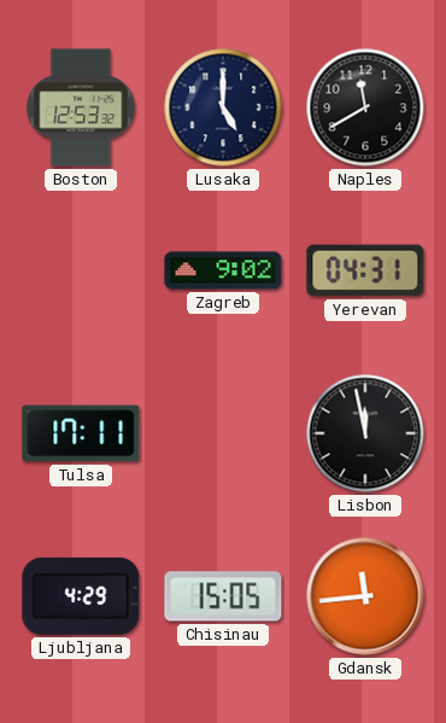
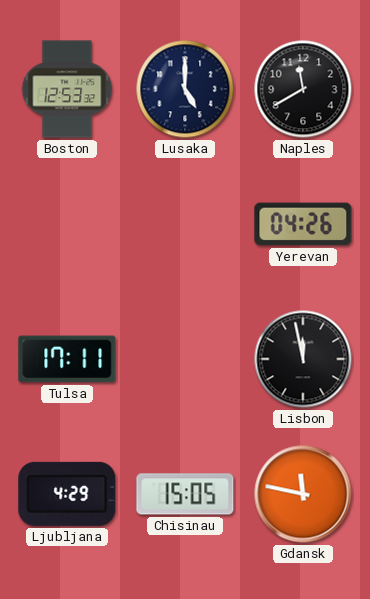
Zagreb: 9:02 -> none
Yerevan: 04:31 -> 04:26
Gdansk: 11:44 -> 11:47
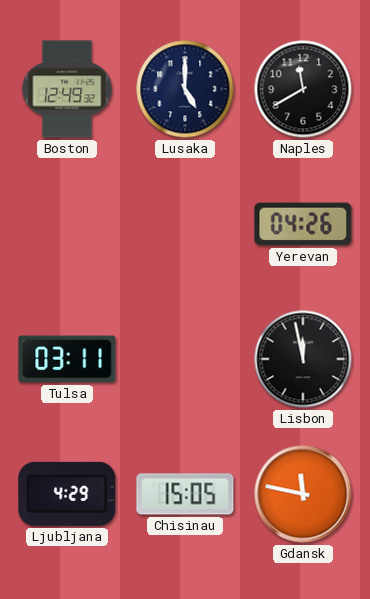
Boston: 12:53 -> 12:49
Tulsa: 17:11 -> 03:11
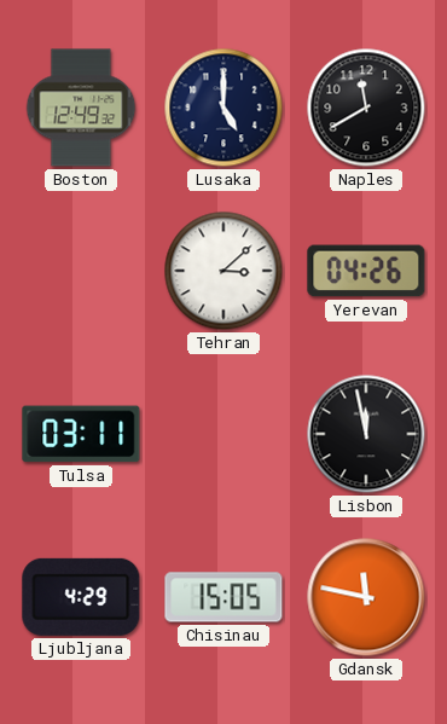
Tehran: none -> 3:08
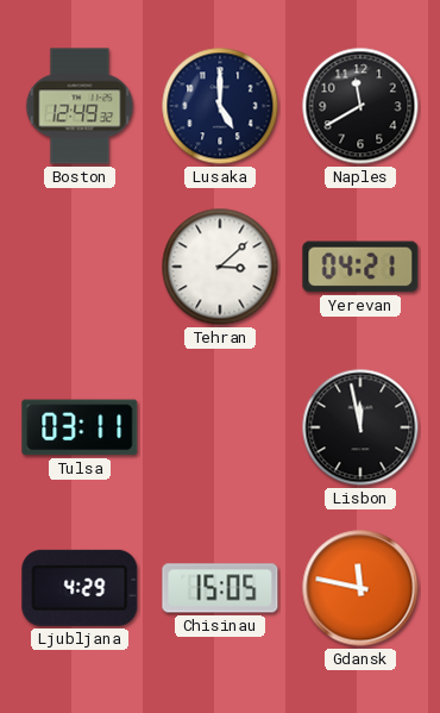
Yerevan: 04:26 -> 04:21
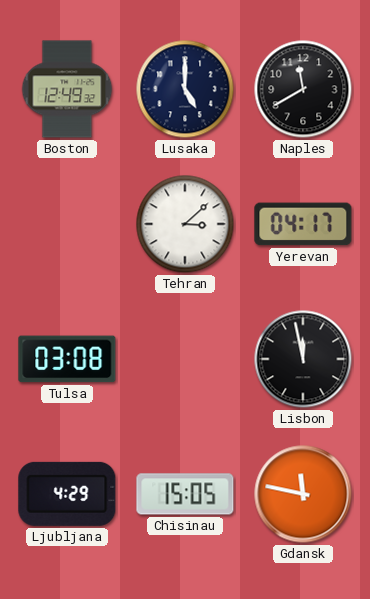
Yerevan: 04:21 -> 04:17
Tulsa: 03:11 -> 03:08
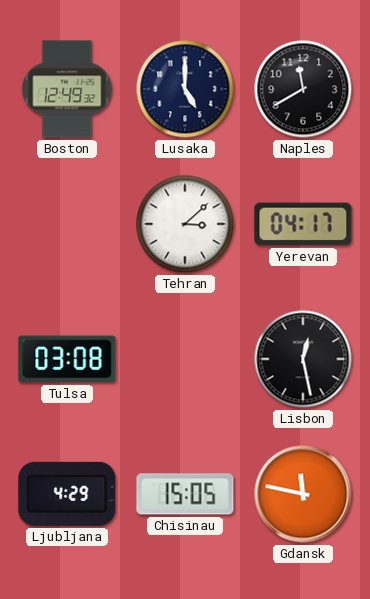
Lisbon: 11:58 -> 12:28
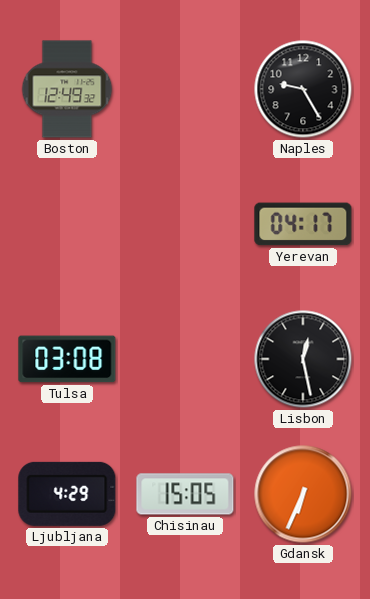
Lusaka: 5:00 -> none
Naples: 11:40 -> 9:25
Tehran: 3:08 -> none
Gdansk: 11:47 -> 6:34
